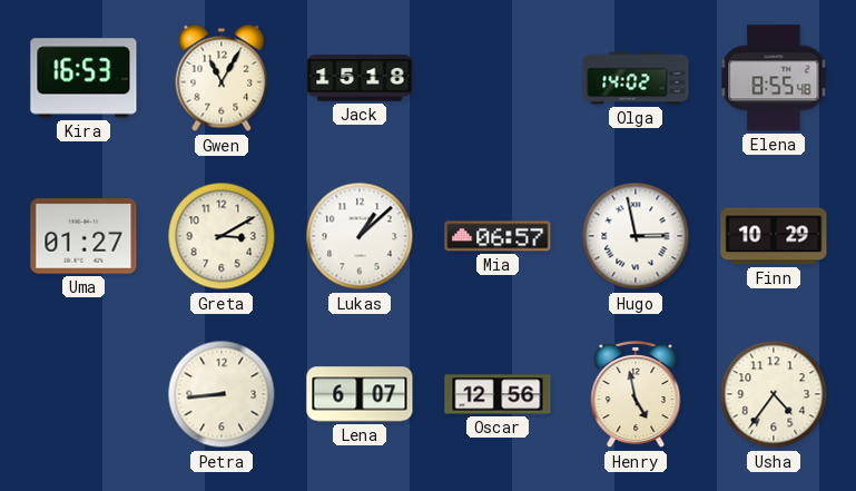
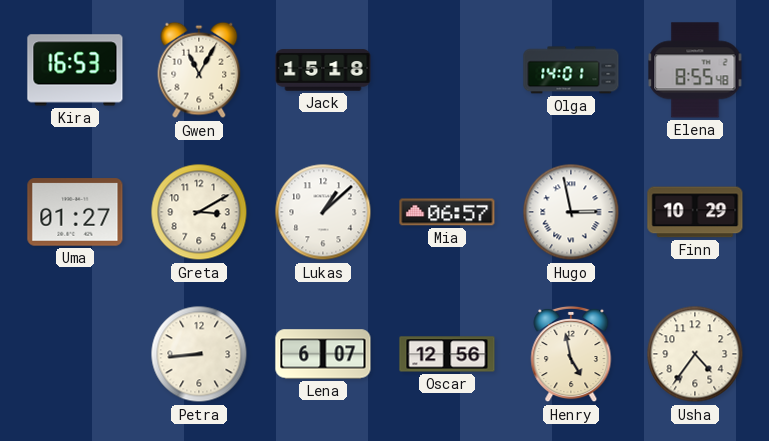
Olga: 14:02 -> 14:01
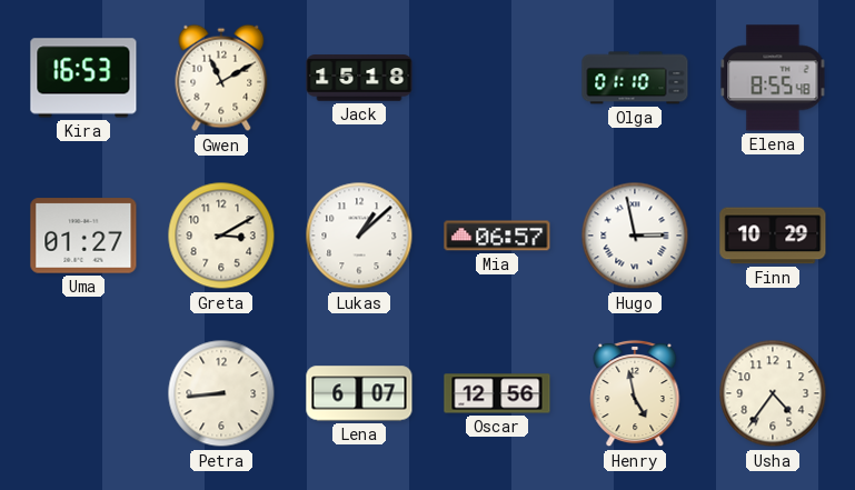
Gwen: 11:05 -> 11:10
Olga: 14:01 -> 01:10
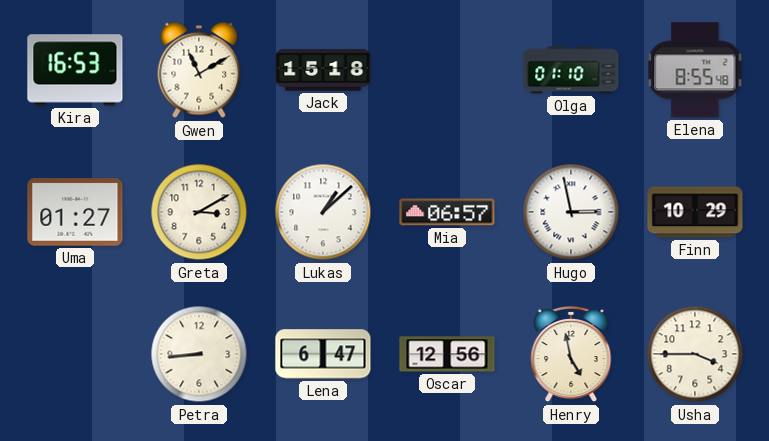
Lena: 6:07 -> 6:47
Usha: 4:36 -> 3:45
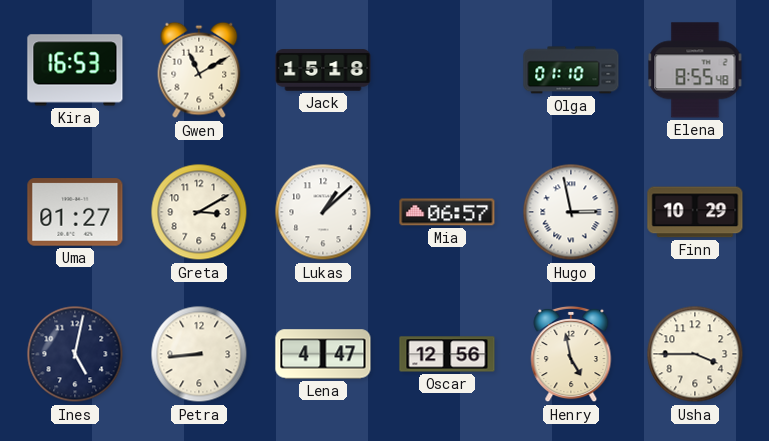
Ines: none -> 5:02
Lena: 6:47 -> 4:47
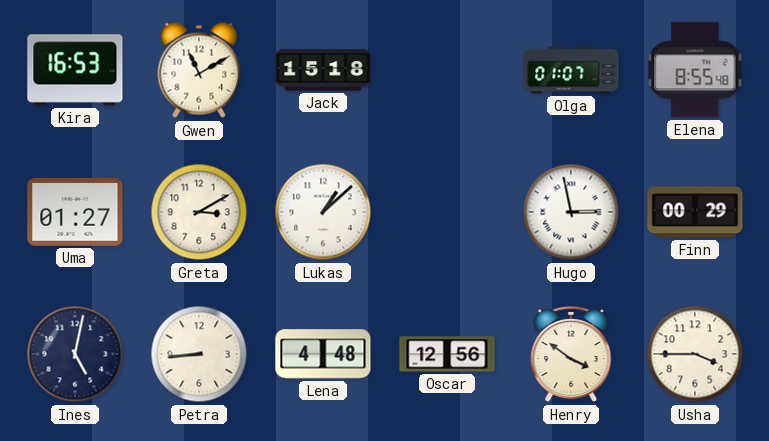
Olga: 01:10 -> 01:07
Mia: 06:57 -> none
Finn: 10:29 -> 00:29
Lena: 4:47 -> 4:48
Henry: 4:58 -> 3:51
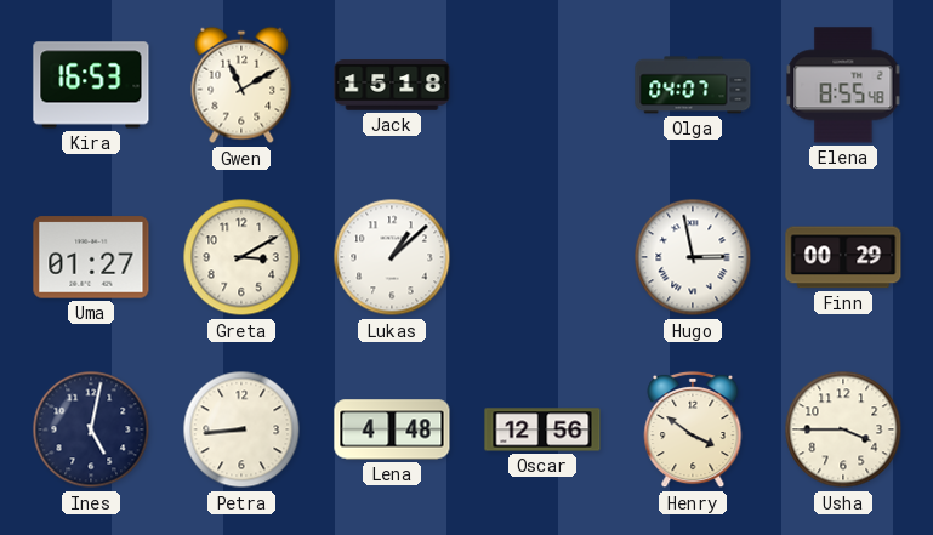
Olga: 01:07 -> 04:07
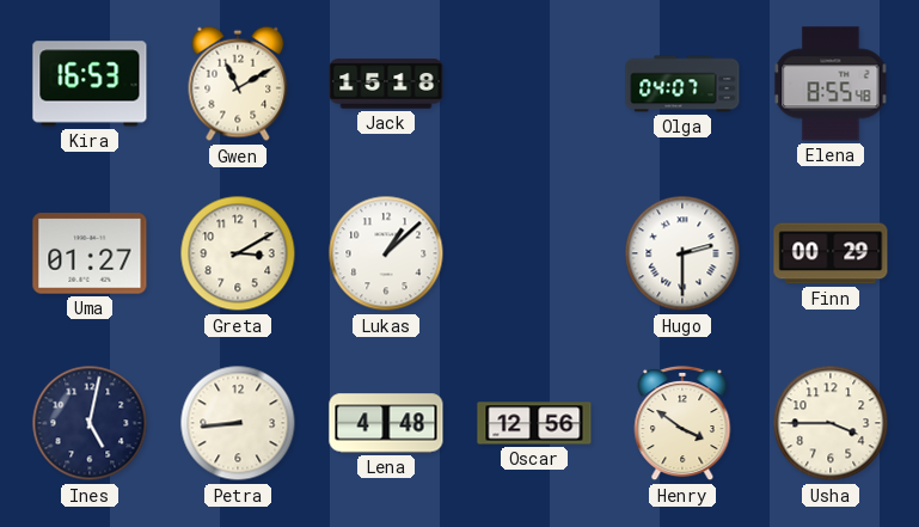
Hugo: 2:58 -> 2:30
